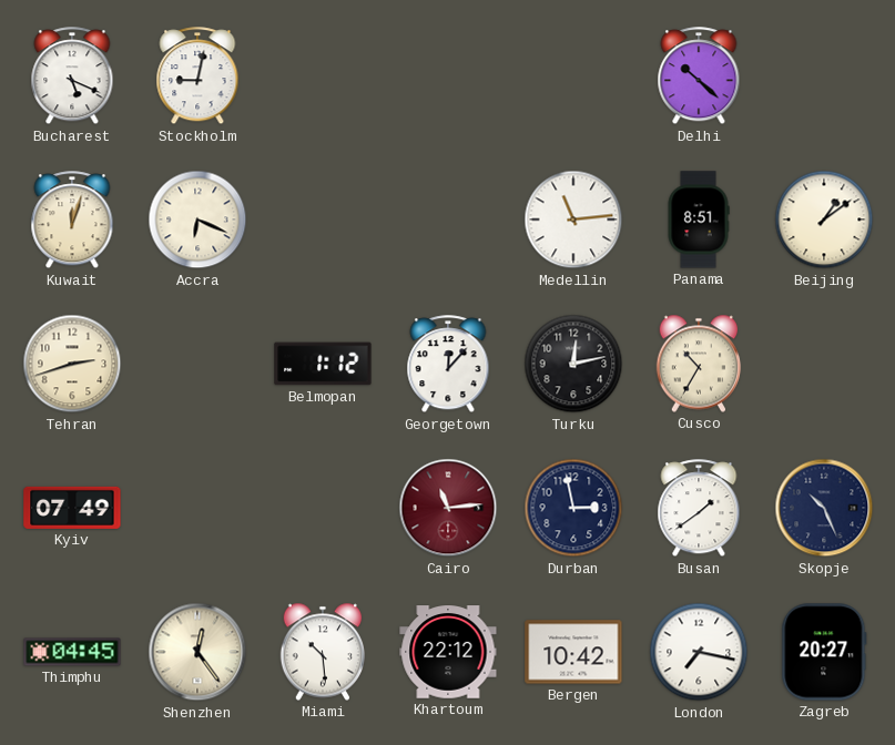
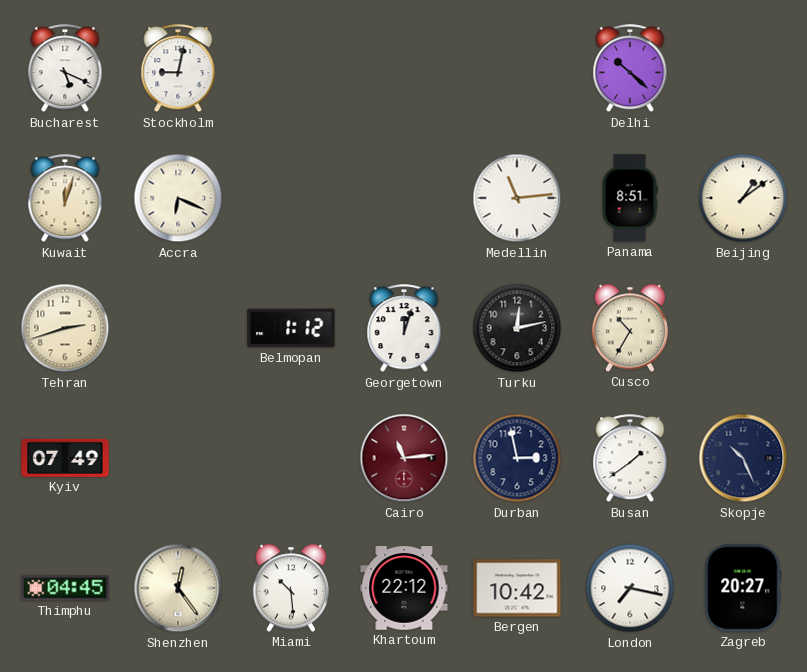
Georgetown: 12:07 -> 12:03
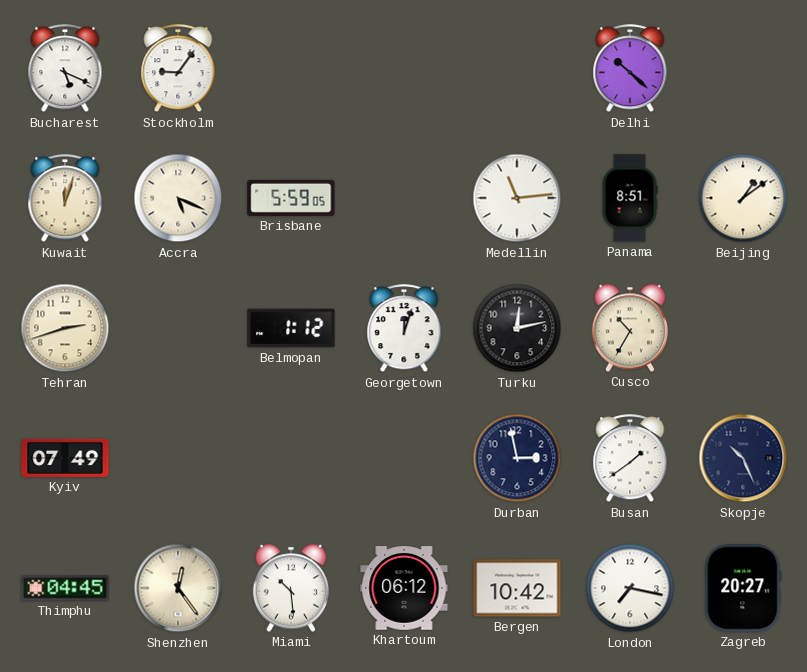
Stockholm: 9:02 -> 9:06
Accra: 6:19 -> 5:19
Brisbane: none -> 5:59
Cairo: 11:14 -> none
Khartoum: 22:12 -> 06:12
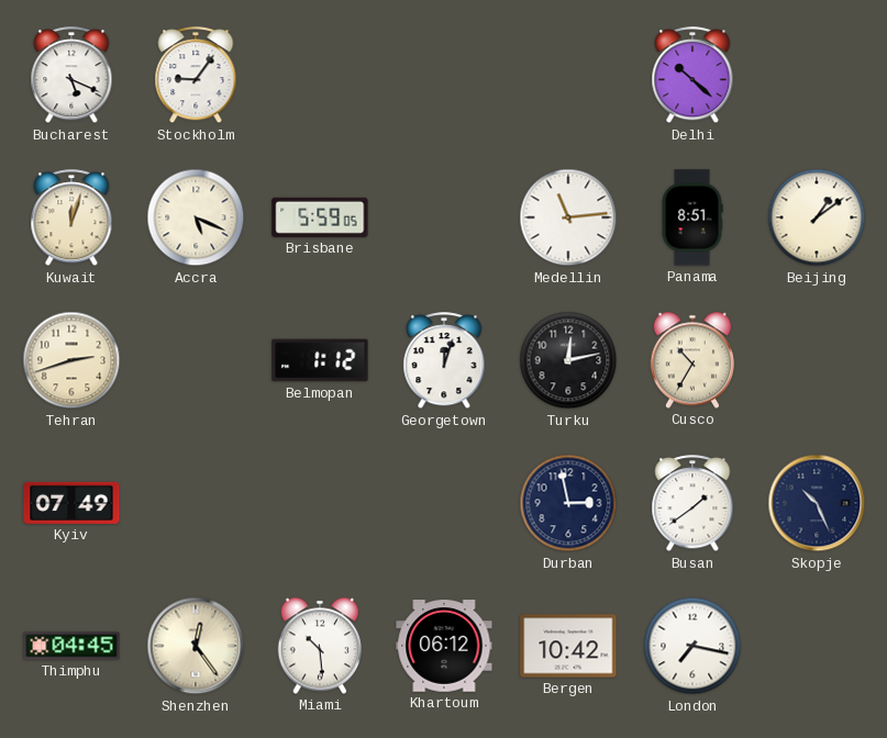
Zagreb: 20:27 -> none
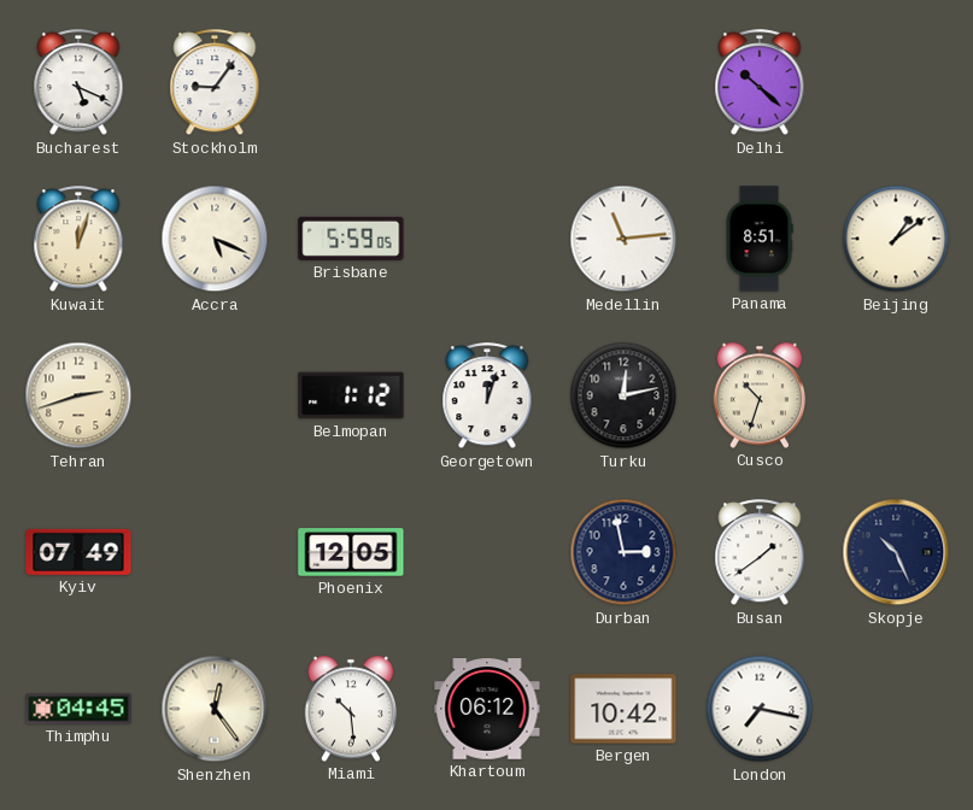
Cusco: 10:35 -> 10:33
Phoenix: none -> 12:05
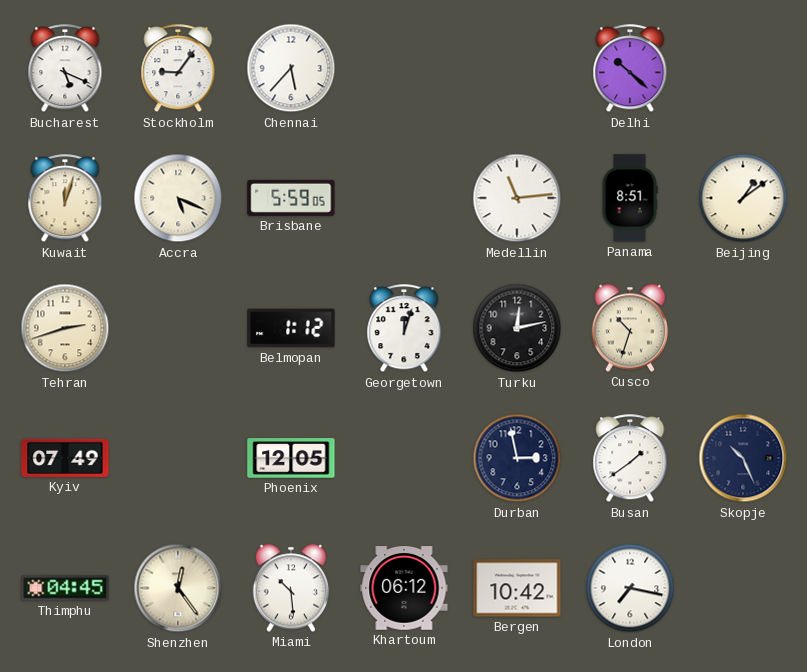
Chennai: none -> 5:37
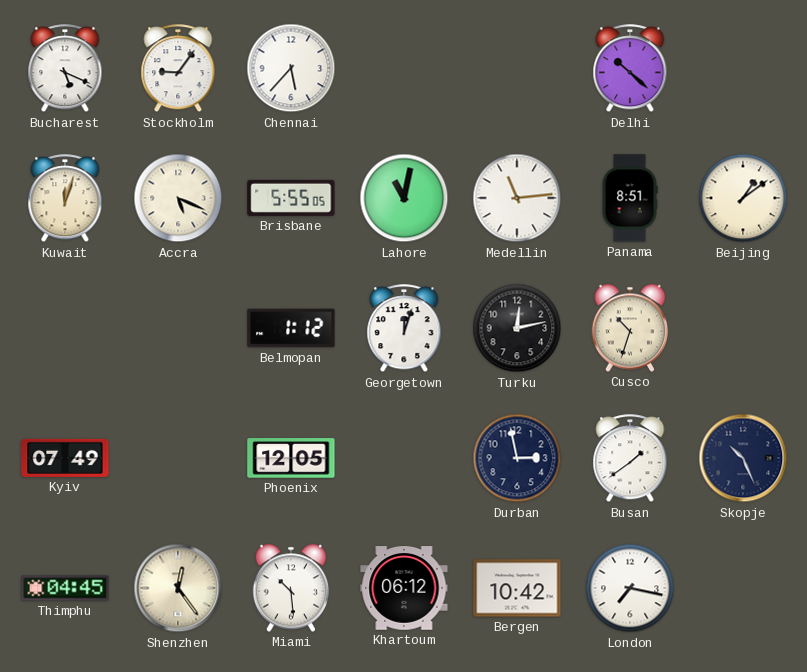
Brisbane: 5:59 -> 5:55
Lahore: none -> 11:02
Tehran: 2:42 -> none
